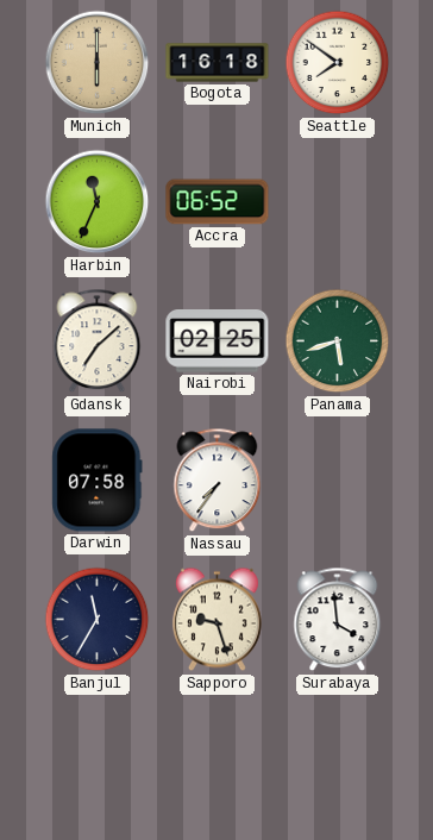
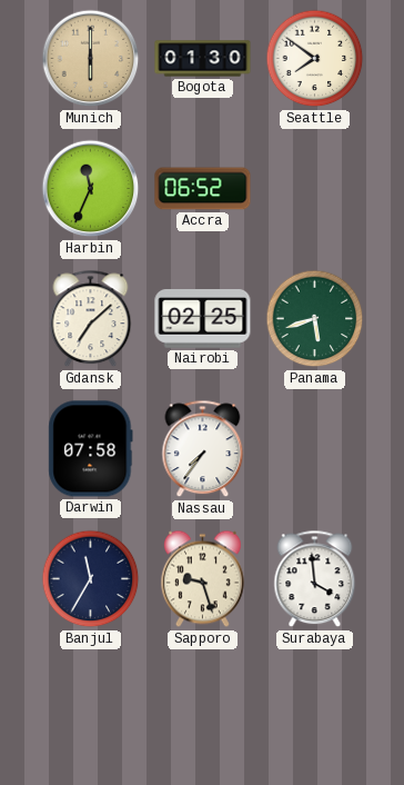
Bogota: 16:18 -> 01:30
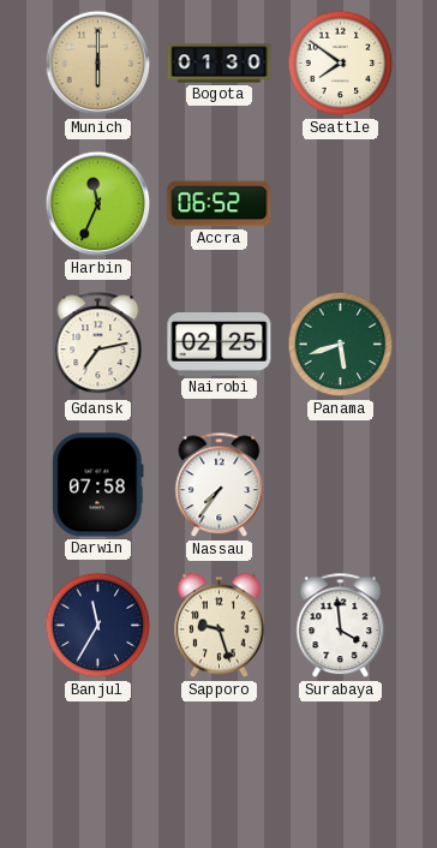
Gdansk: 7:08 -> 7:13
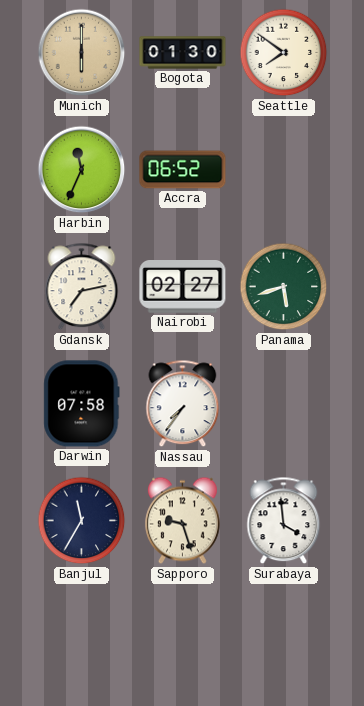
Nairobi: 02:25 -> 02:27
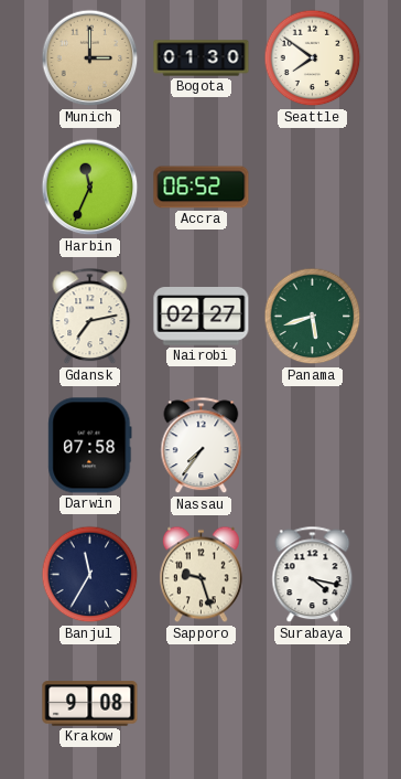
Munich: 6:00 -> 3:00
Surabaya: 3:59 -> 4:17
Krakow: none -> 9:08
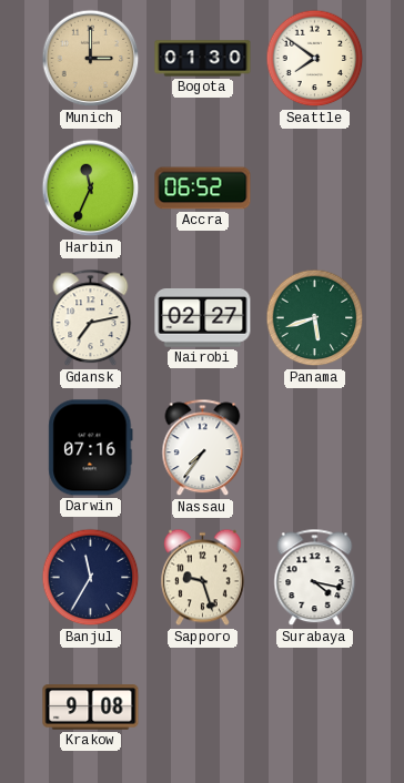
Darwin: 07:58 -> 07:16
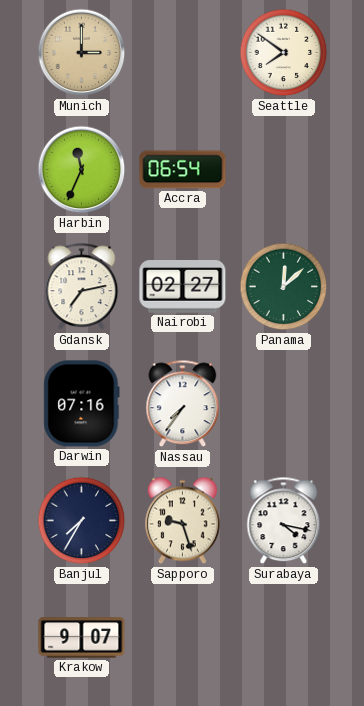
Bogota: 01:30 -> none
Accra: 06:52 -> 06:54
Panama: 5:42 -> 12:08
Banjul: 11:35 -> 7:35
Krakow: 9:08 -> 9:07
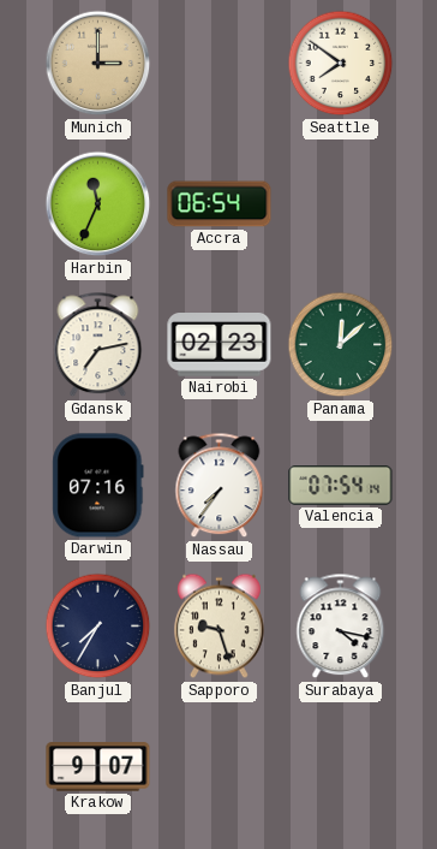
Nairobi: 02:27 -> 02:23
Valencia: none -> 07:54
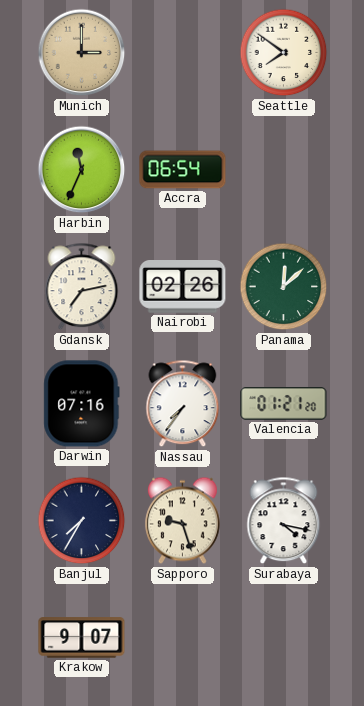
Nairobi: 02:23 -> 02:26
Valencia: 07:54 -> 01:21
